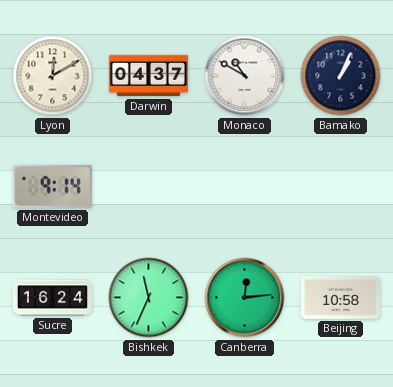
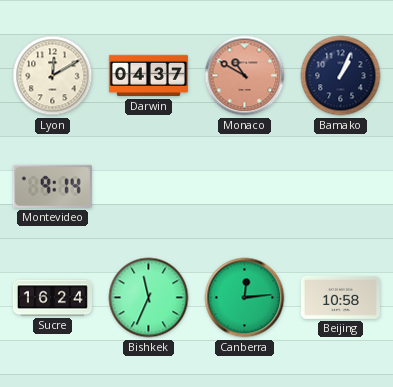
Monaco dial: white -> salmon
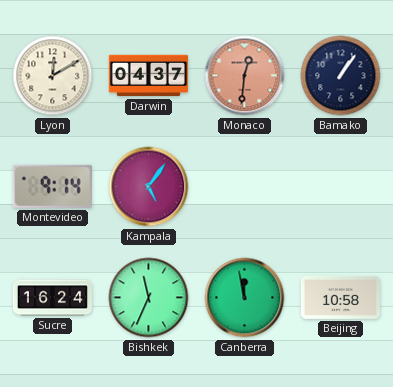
Monaco: 10:50 -> 12:31
Bamako: 1:04 -> 1:06
Kampala: none -> 5:06
Canberra: 12:14 -> 11:58
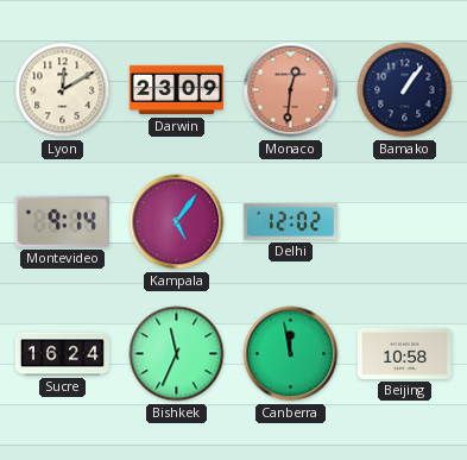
Darwin: 04:37 -> 23:09
Delhi: none -> 12:02
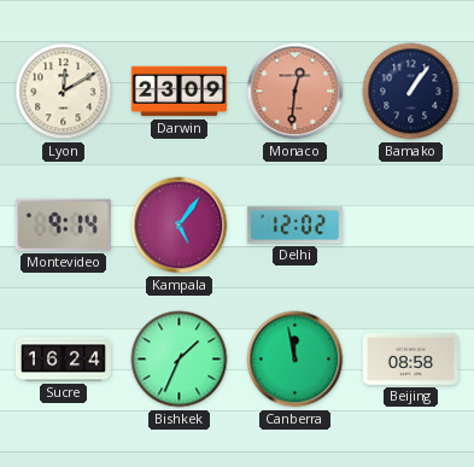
Bishkek: 11:34 -> 1:34
Beijing: 10:58 -> 08:58
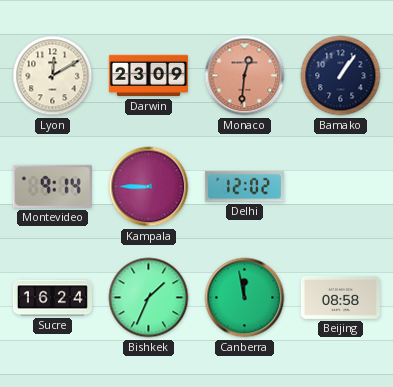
Kampala: 5:06 -> 8:45
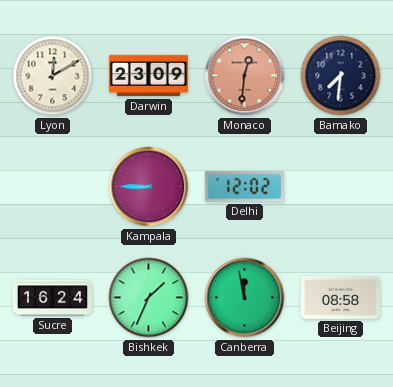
Bamako: 1:06 -> 7:31
Montevideo: 9:14 -> none
